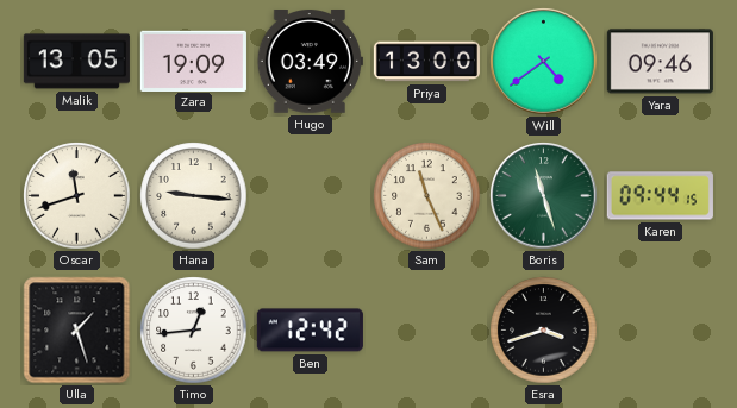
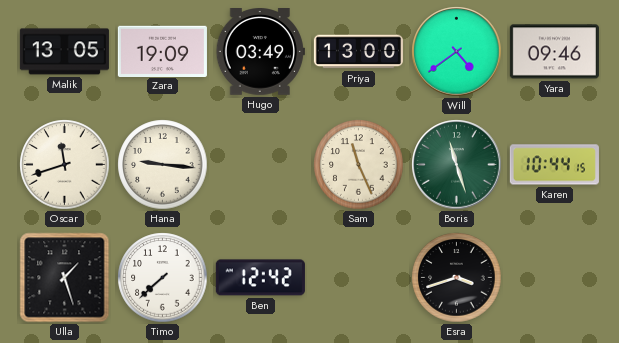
Karen: 09:44 -> 10:44
Timo: 12:44 -> 7:38
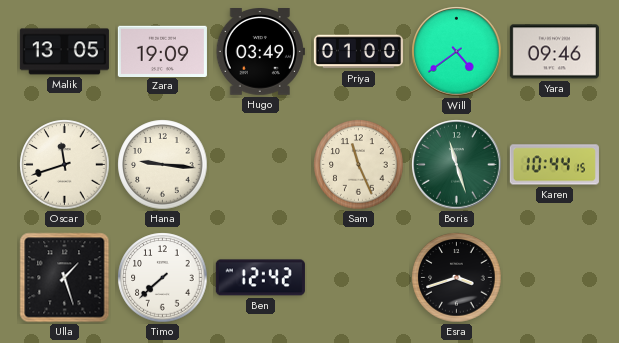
Priya: 13:00 -> 01:00
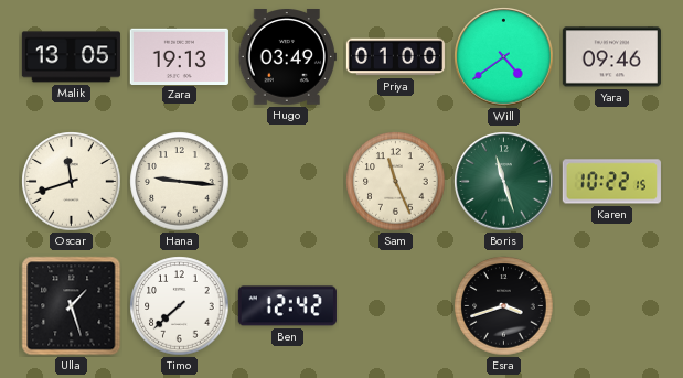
Zara: 19:09 -> 19:13
Karen: 10:44 -> 10:22
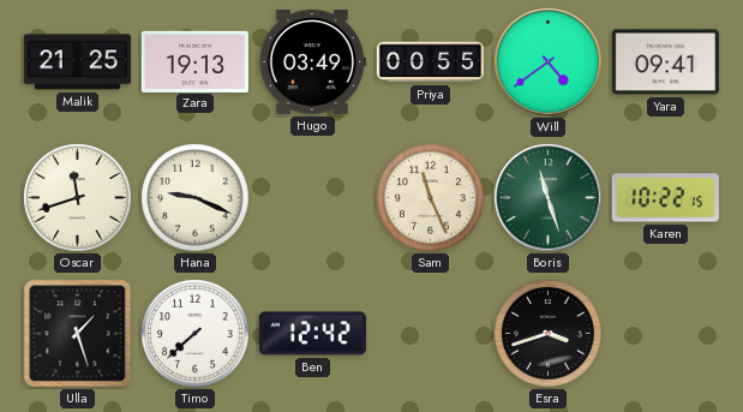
Malik: 13:05 -> 21:25
Priya: 01:00 -> 00:55
Yara: 09:46 -> 09:41
Hana: 9:16 -> 9:19
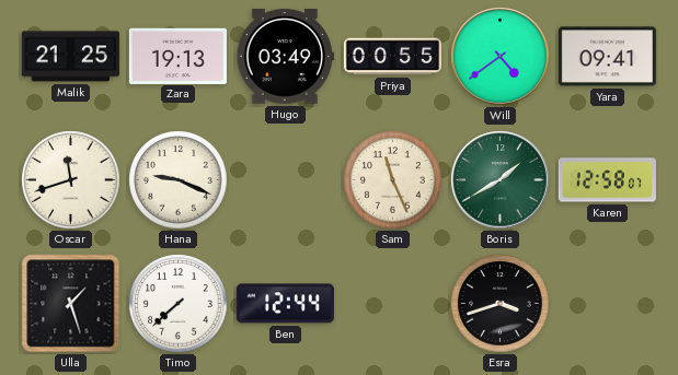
Boris: 11:27 -> 1:40
Karen: 10:22 -> 12:58
Ben: 12:42 -> 12:44
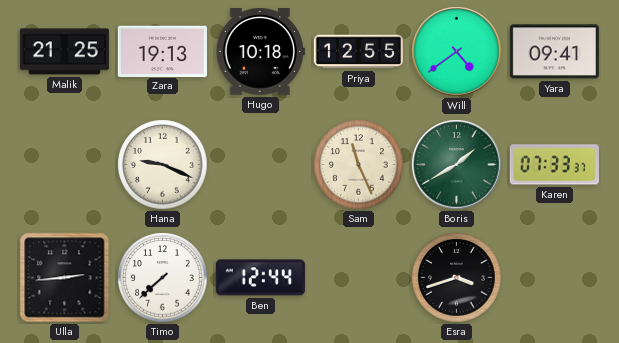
Hugo: 03:49 -> 10:18
Priya: 00:55 -> 12:55
Oscar: 11:42 -> none
Karen: 12:58 -> 07:33
Ulla: 1:27 -> 2:44
